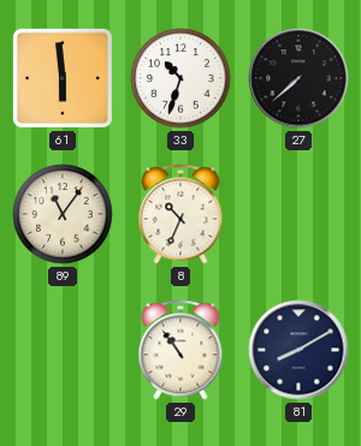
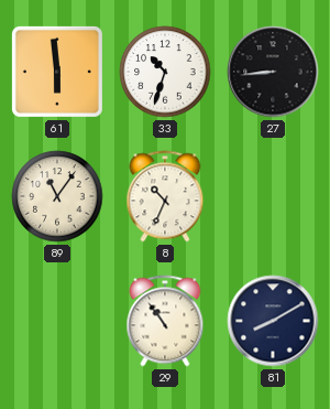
27: 7:38 -> 8:44
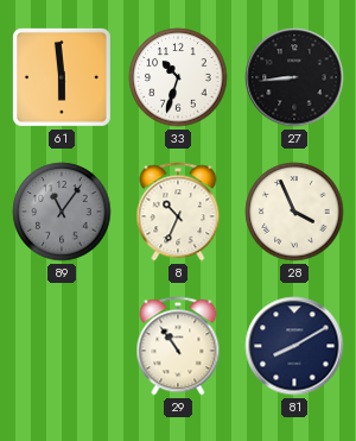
89 dial: cream -> grey
28: none -> 3:56
